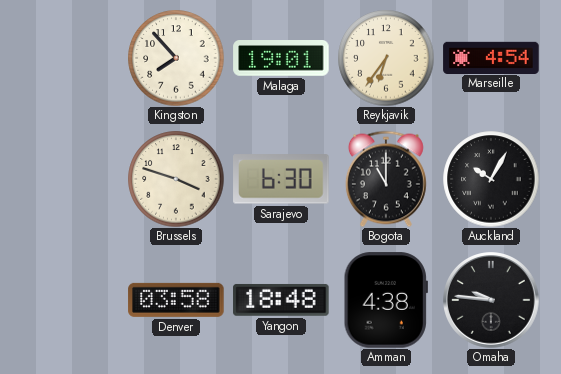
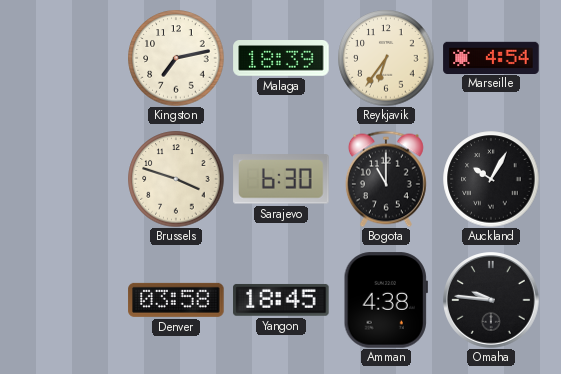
Kingston: 7:53 -> 7:13
Malaga: 19:01 -> 18:39
Yangon: 18:48 -> 18:45
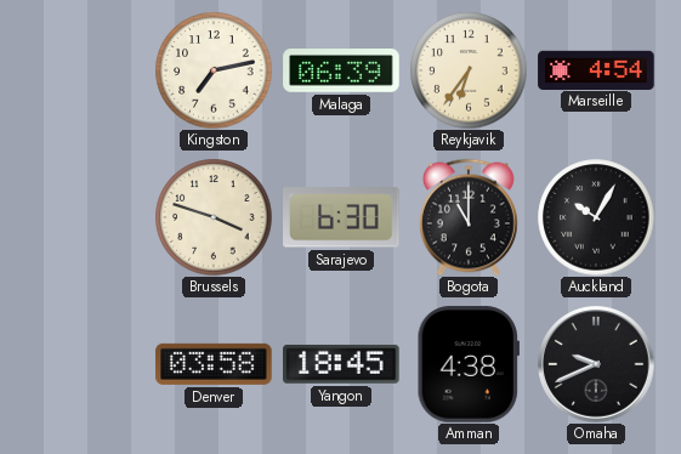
Malaga: 18:39 -> 06:39
Omaha: 9:46 -> 9:41
